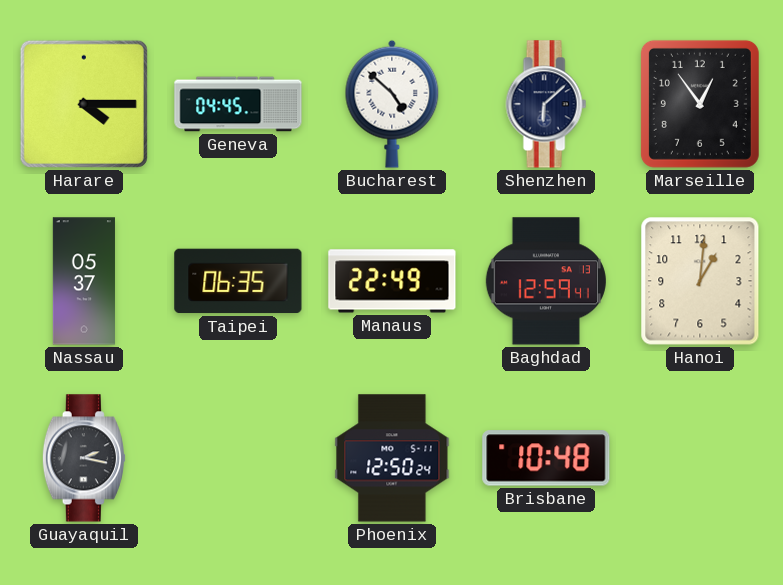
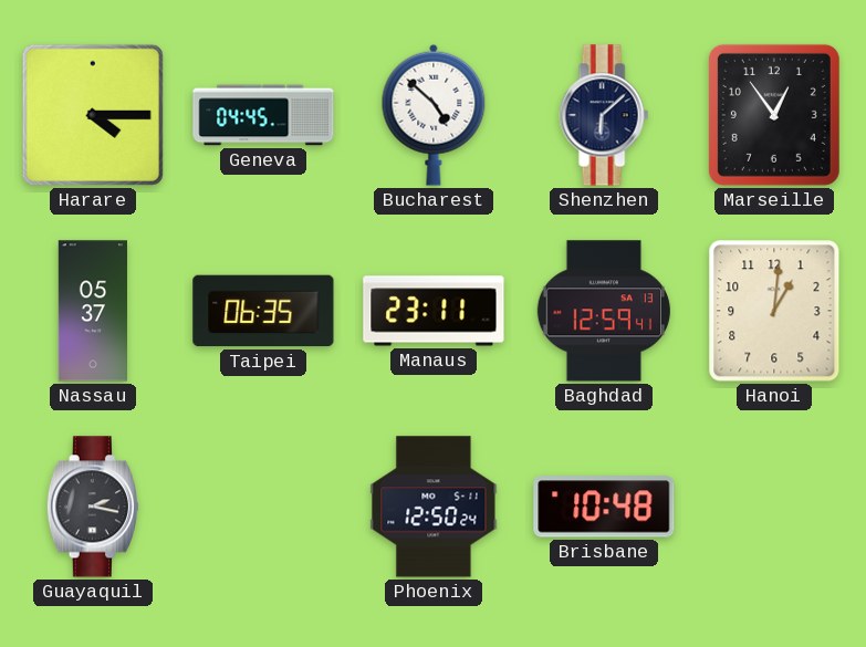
Manaus: 22:49 -> 23:11
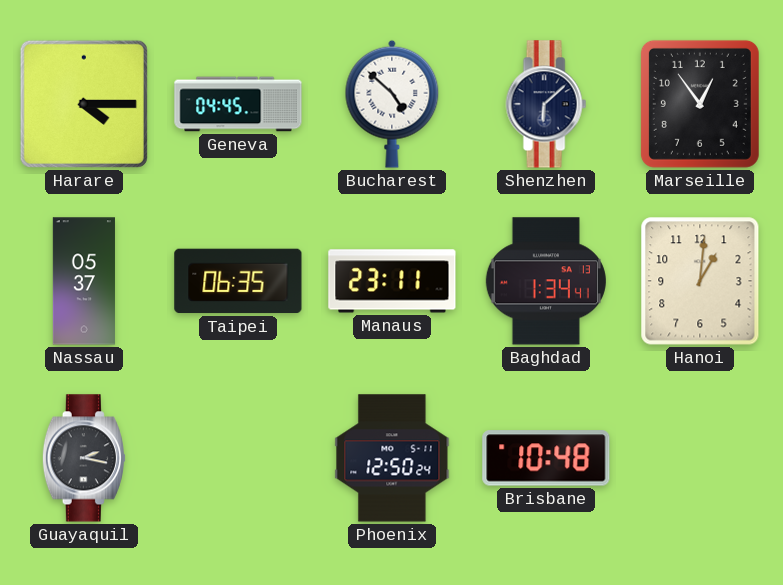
Baghdad: 12:59 -> 1:34
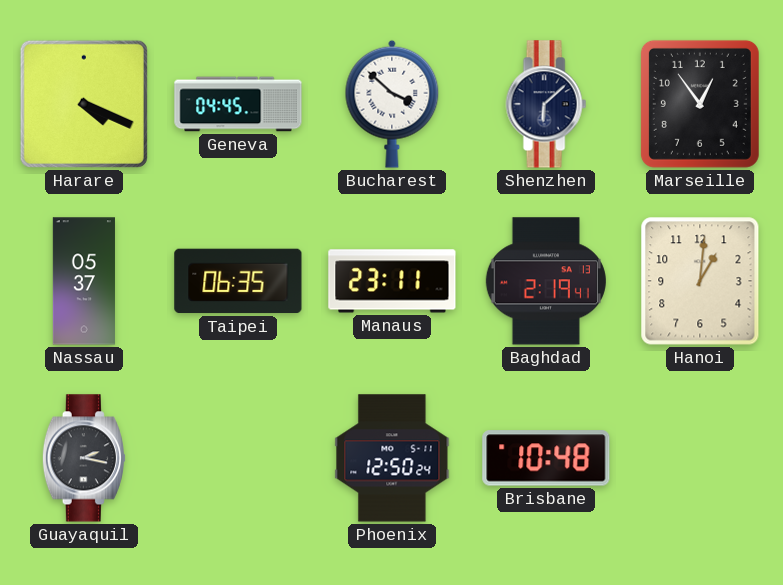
Harare: 4:15 -> 4:19
Bucharest: 4:52 -> 3:52
Baghdad: 1:34 -> 2:19
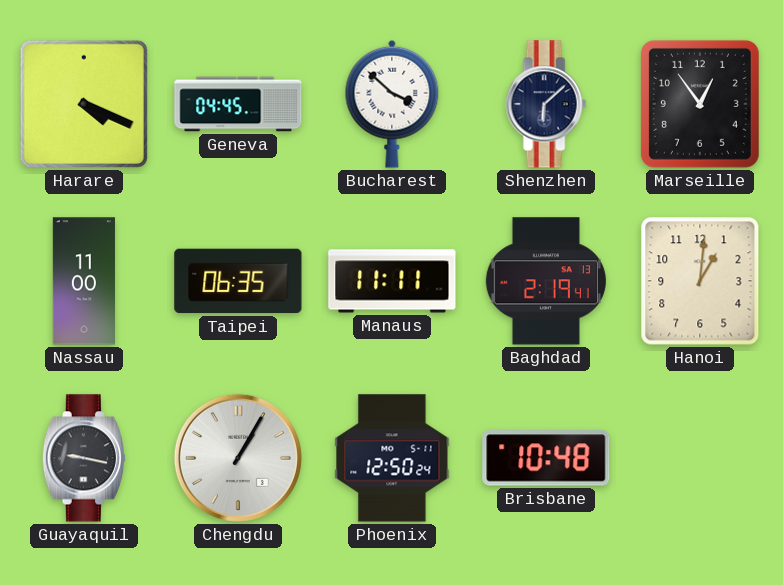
Nassau: 05:37 -> 11:00
Manaus: 23:11 -> 11:11
Guayaquil: 2:17 -> 9:17
Chengdu: none -> 1:05
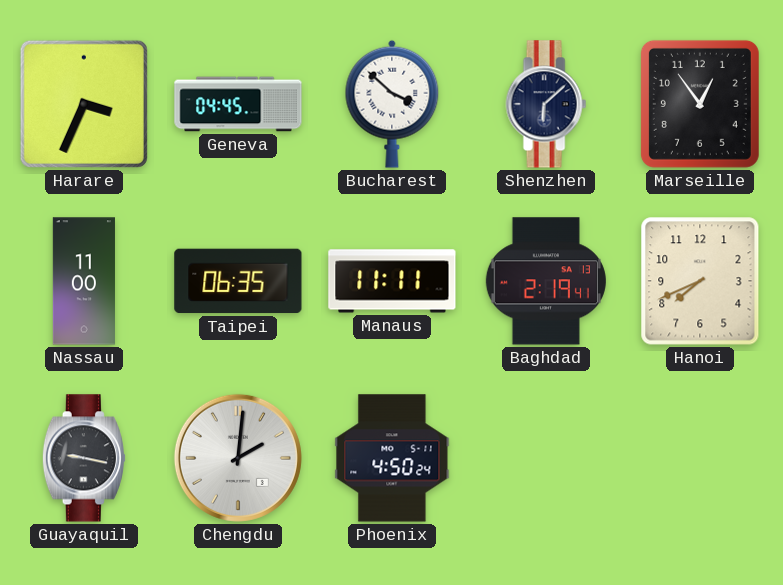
Harare: 4:19 -> 3:34
Hanoi: 1:01 -> 7:41
Chengdu: 1:05 -> 2:01
Phoenix: 12:50 -> 4:50
Brisbane: 10:48 -> none
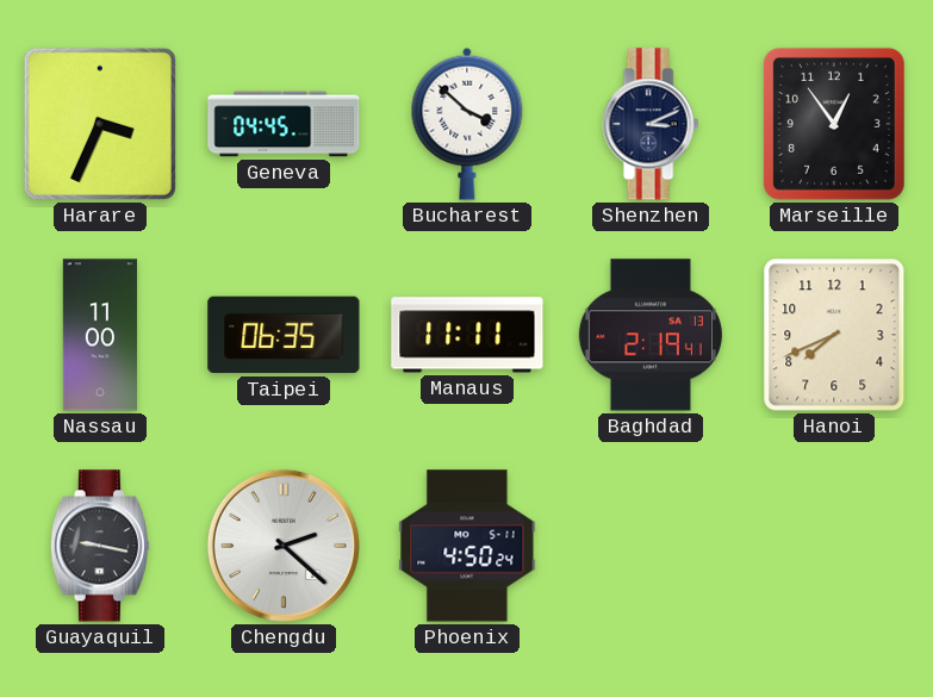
Shenzhen: 6:08 -> 3:11
Chengdu: 2:01 -> 2:22
